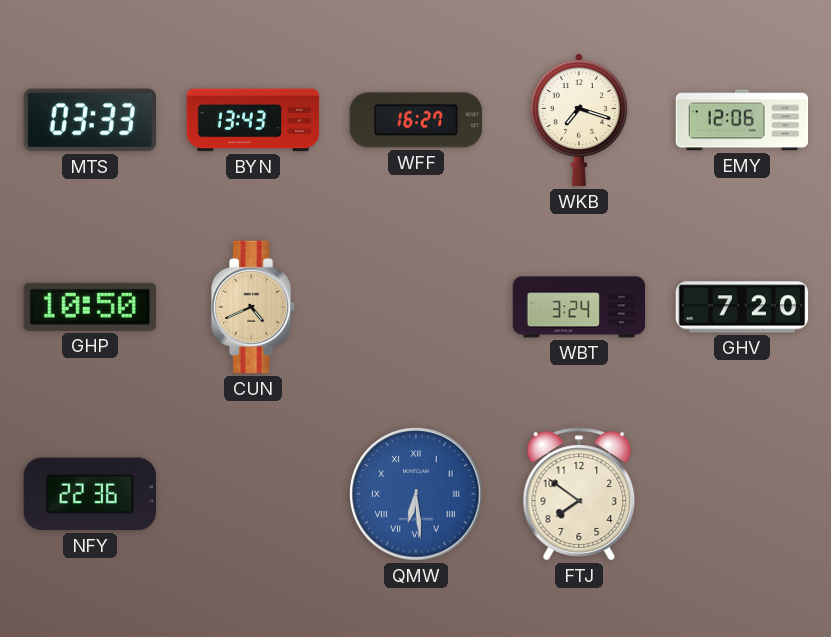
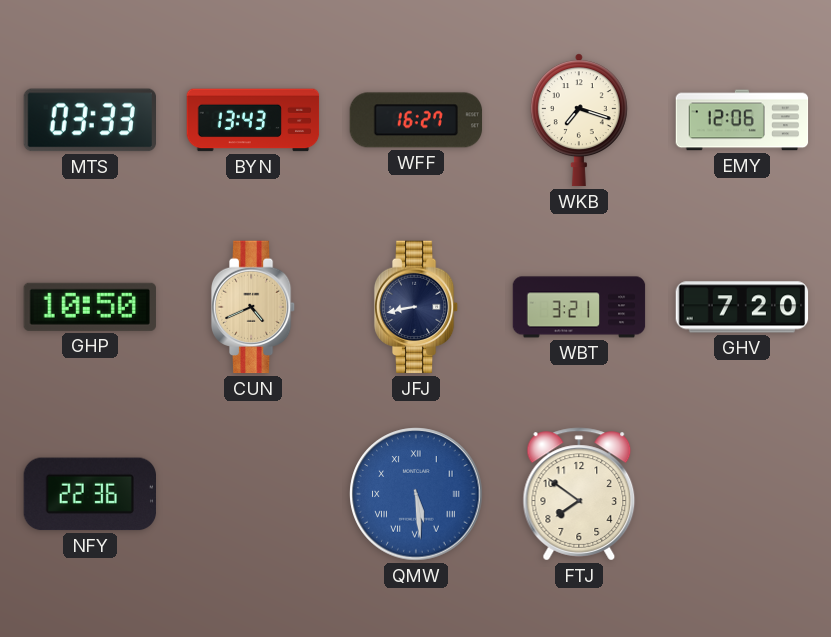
JFJ: none -> 8:43
WBT: 3:24 -> 3:21
QMW: 6:29 -> 5:29
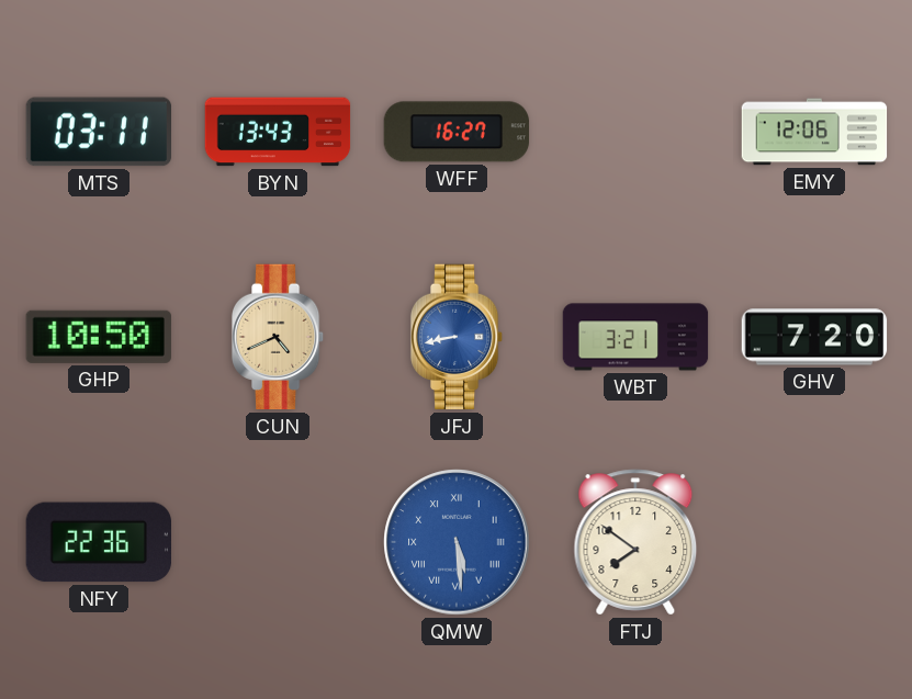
MTS: 03:33 -> 03:11
WKB: 7:18 -> none
JFJ dial: navy -> blue
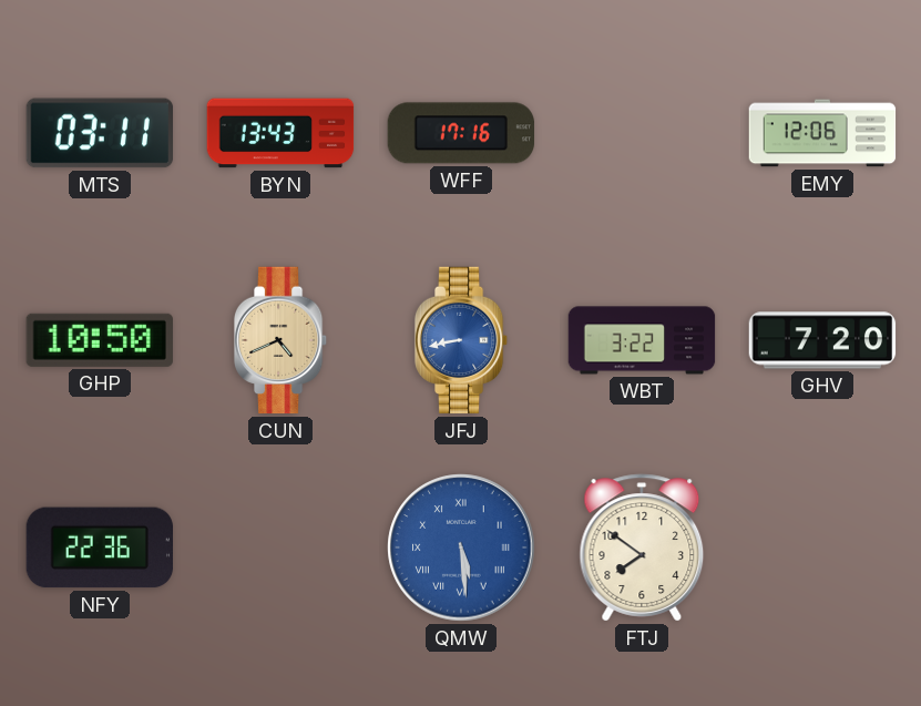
WFF: 16:27 -> 17:16
WBT: 3:21 -> 3:22
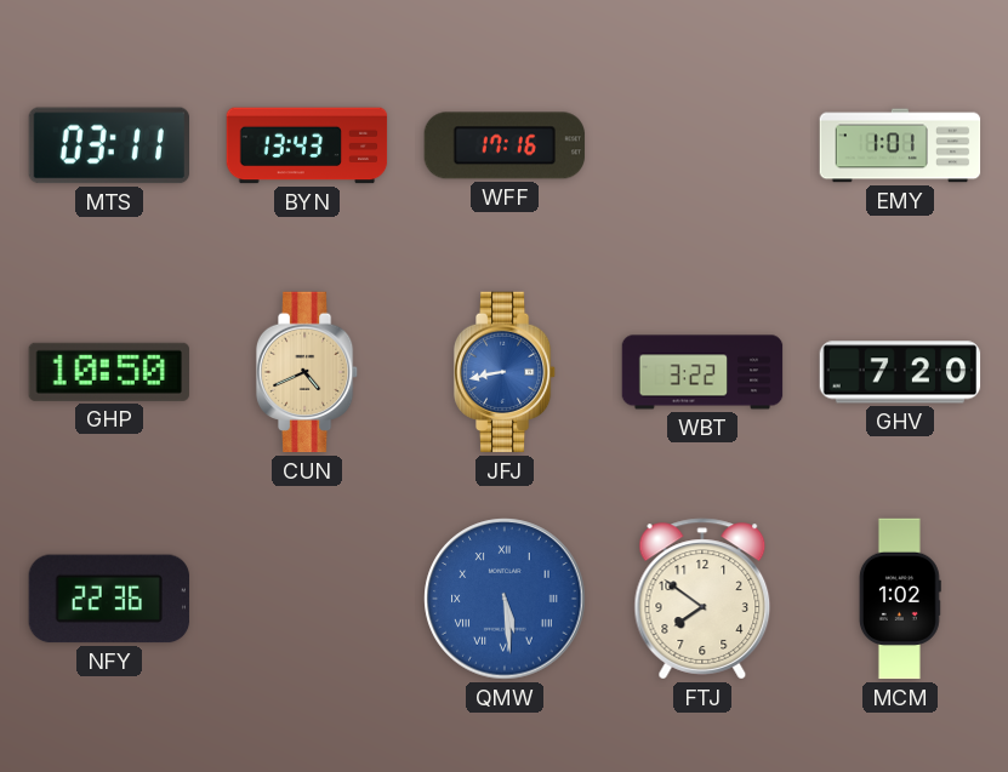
EMY: 12:06 -> 1:01
MCM: none -> 1:02
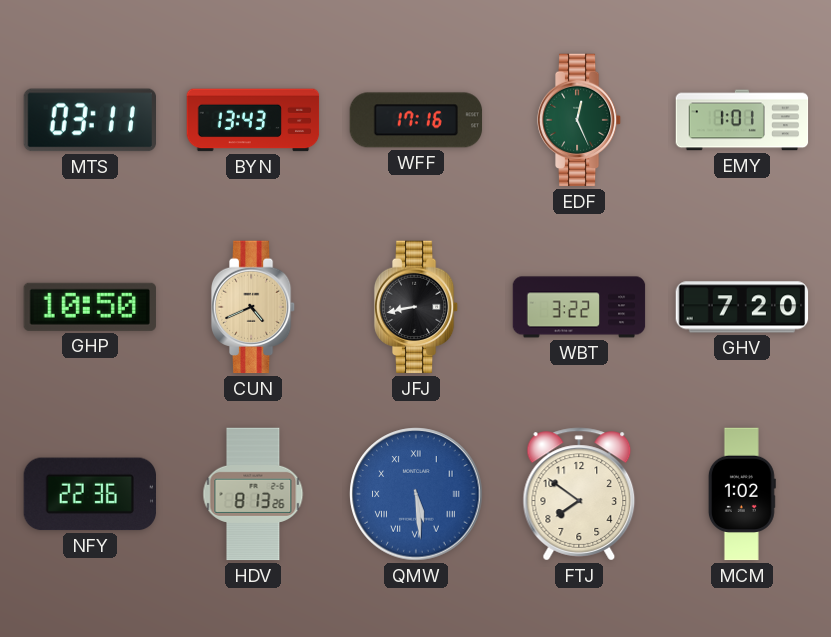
EDF: none -> 12:26
JFJ dial: blue -> black
HDV: none -> 8:13
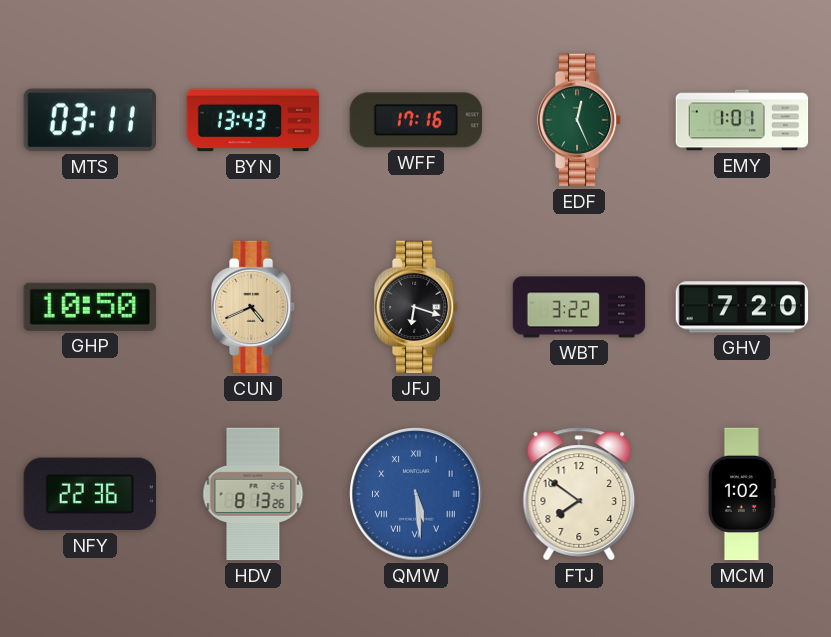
JFJ: 8:43 -> 6:18
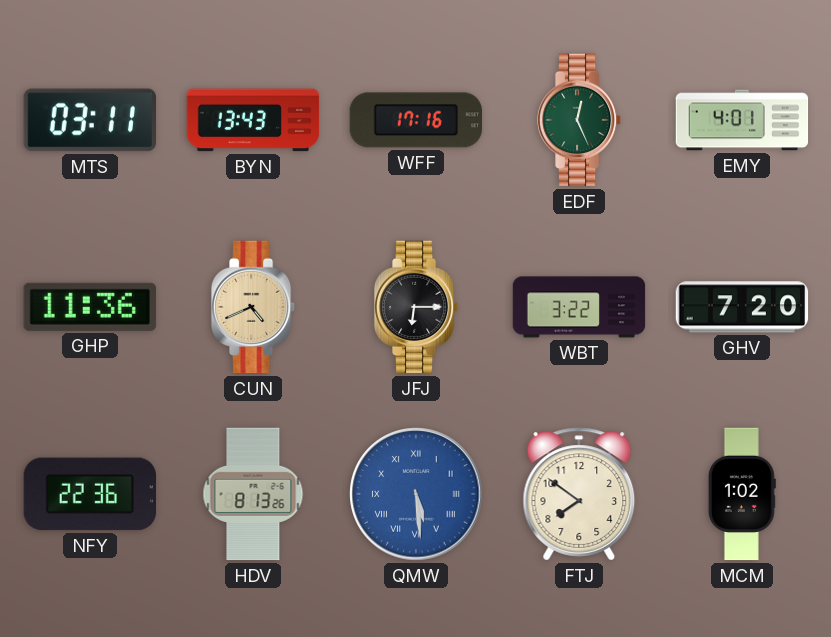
EMY: 1:01 -> 4:01
GHP: 10:50 -> 11:36
JFJ: 6:18 -> 6:15
